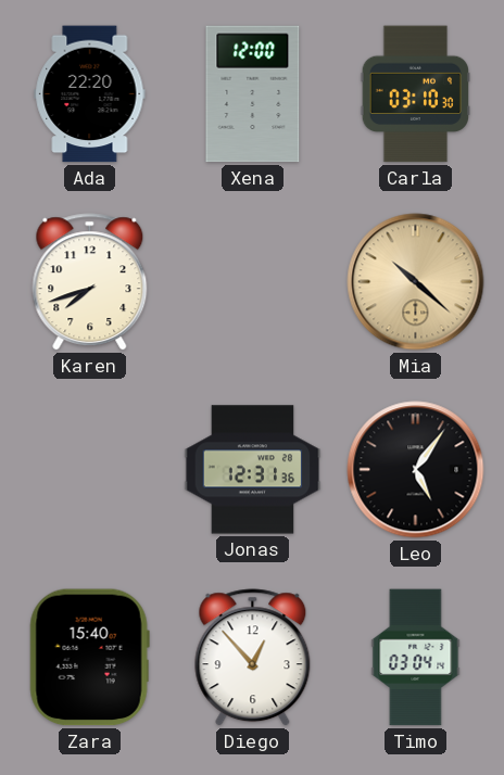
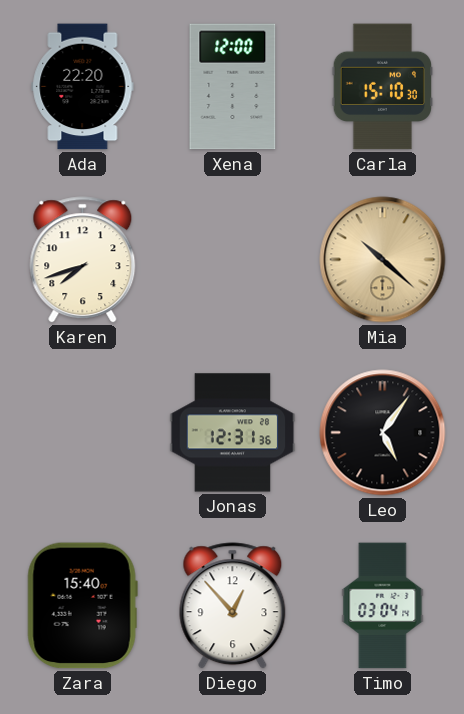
Carla: 03:10 -> 15:10
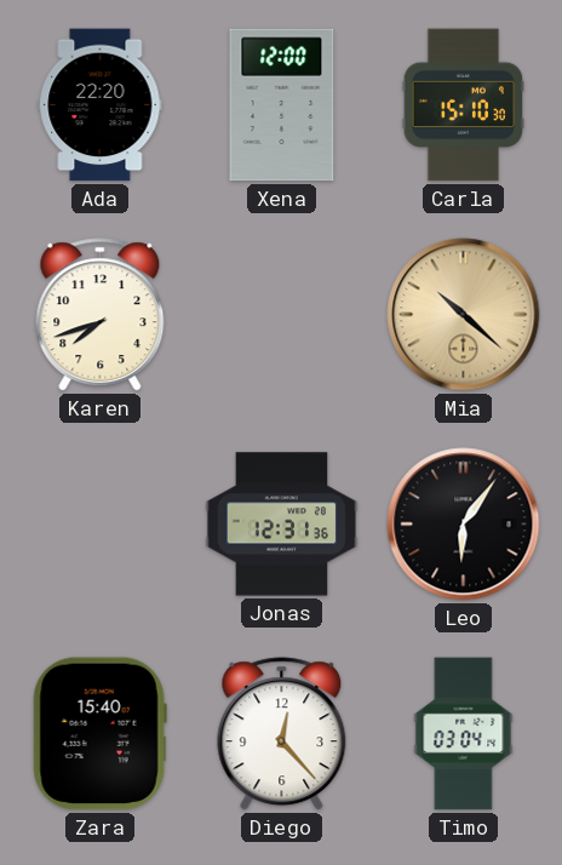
Leo: 5:06 -> 6:06
Diego: 12:53 -> 12:23
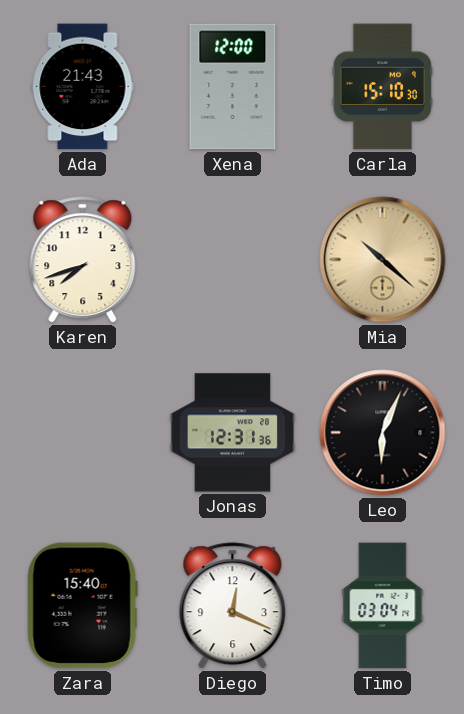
Ada: 22:20 -> 21:43
Leo: 6:06 -> 6:04
Diego: 12:23 -> 12:19
